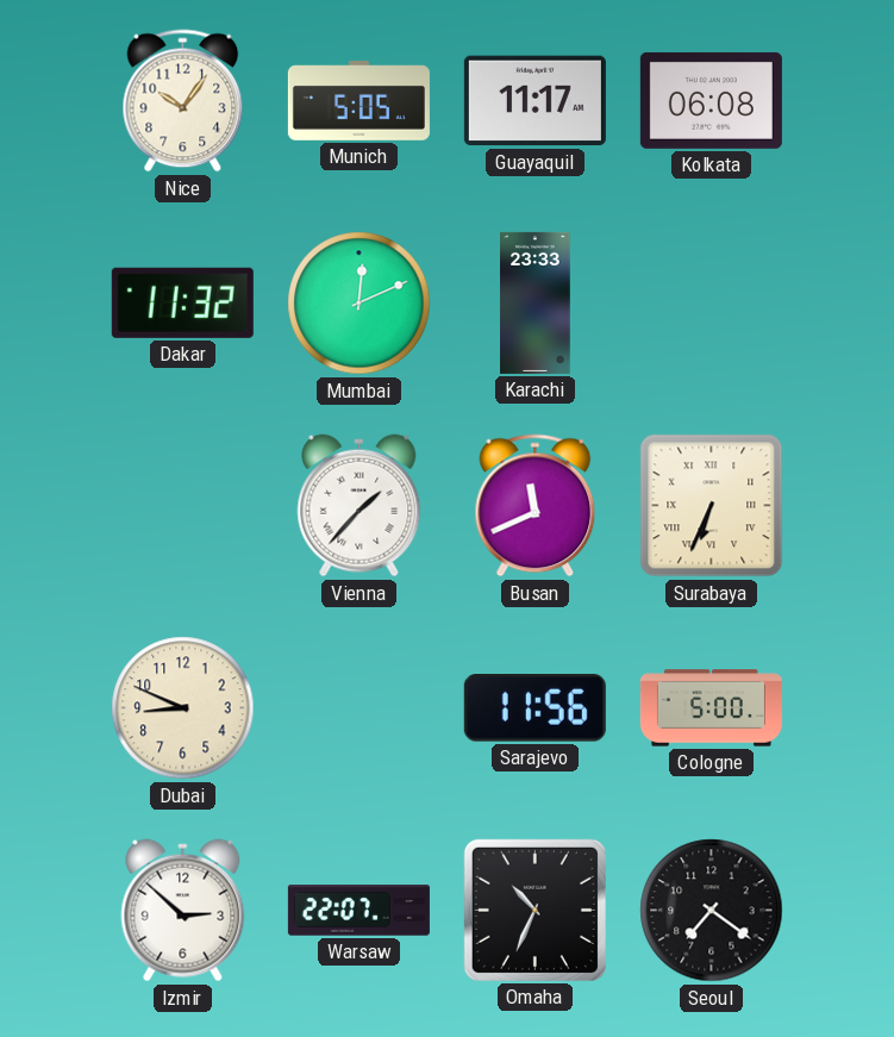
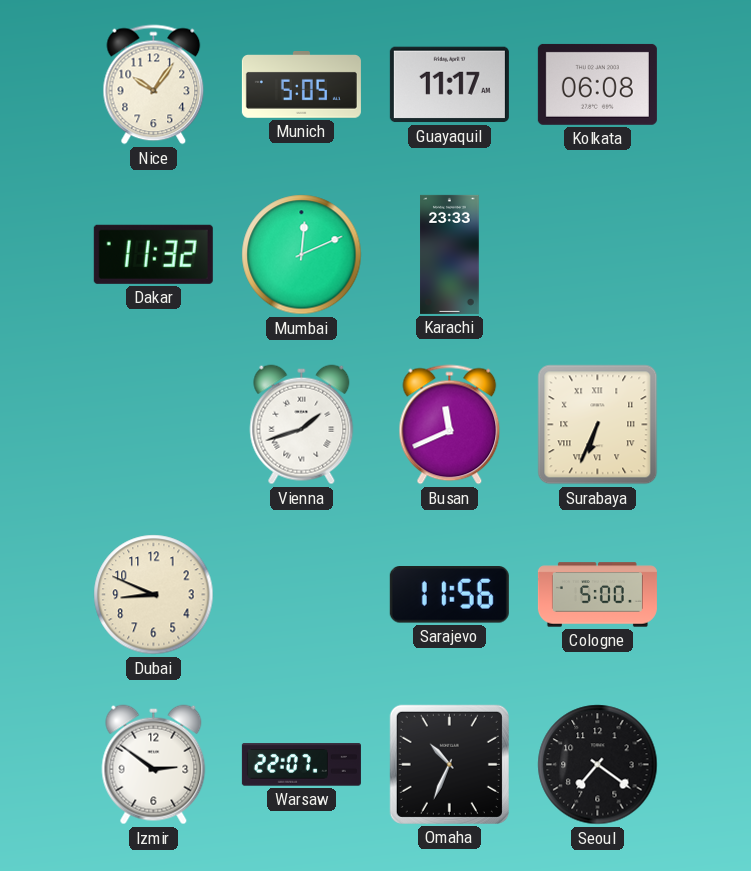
Vienna: 1:37 -> 1:42
Izmir: 2:52 -> 2:51
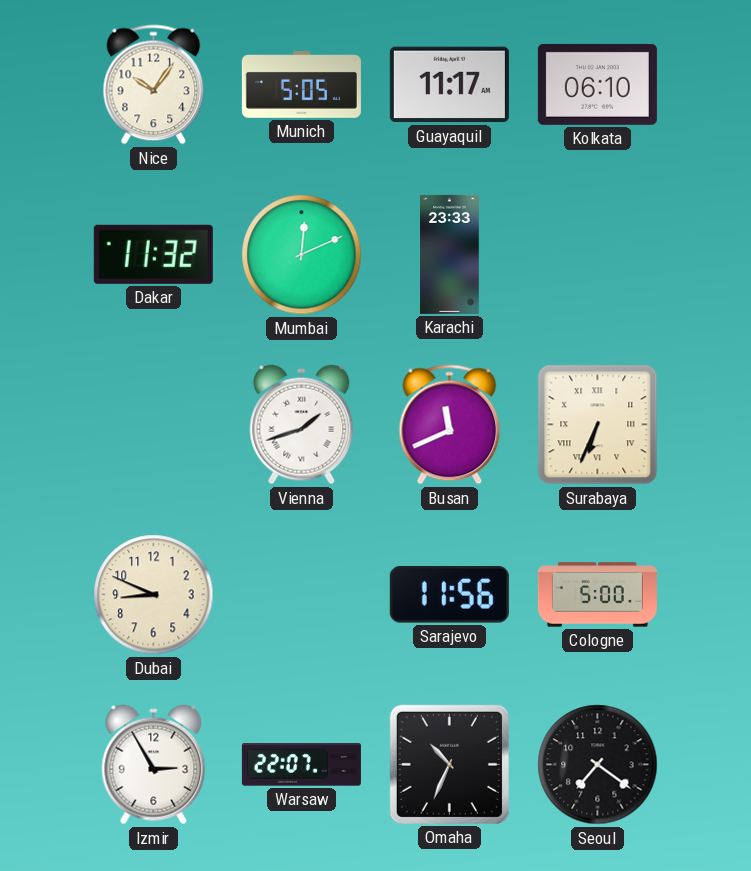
Kolkata: 06:08 -> 06:10
Izmir: 2:51 -> 2:55
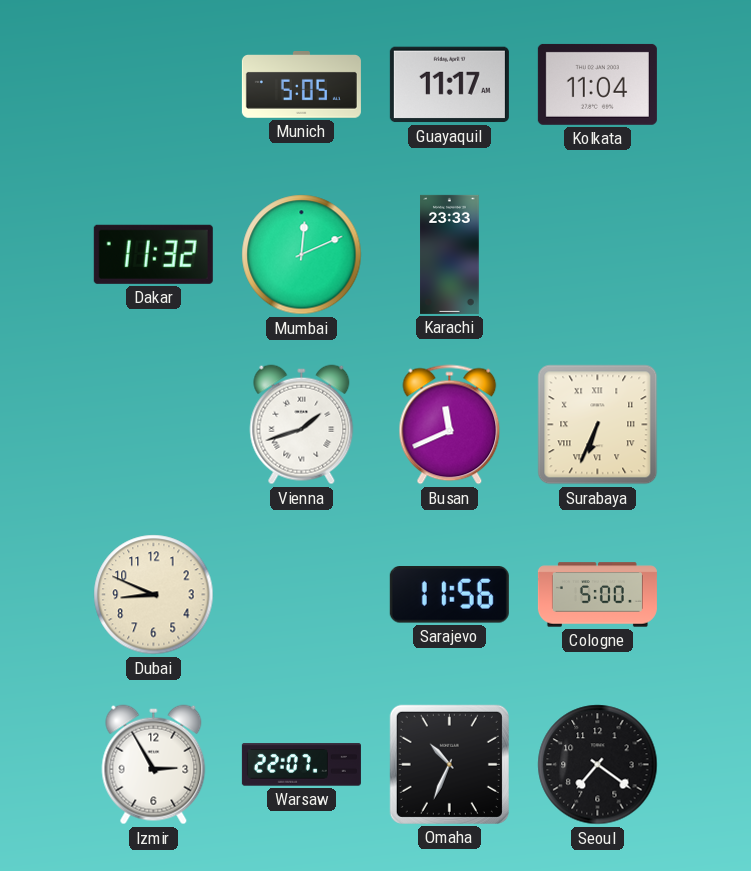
Nice: 10:06 -> none
Kolkata: 06:10 -> 11:04
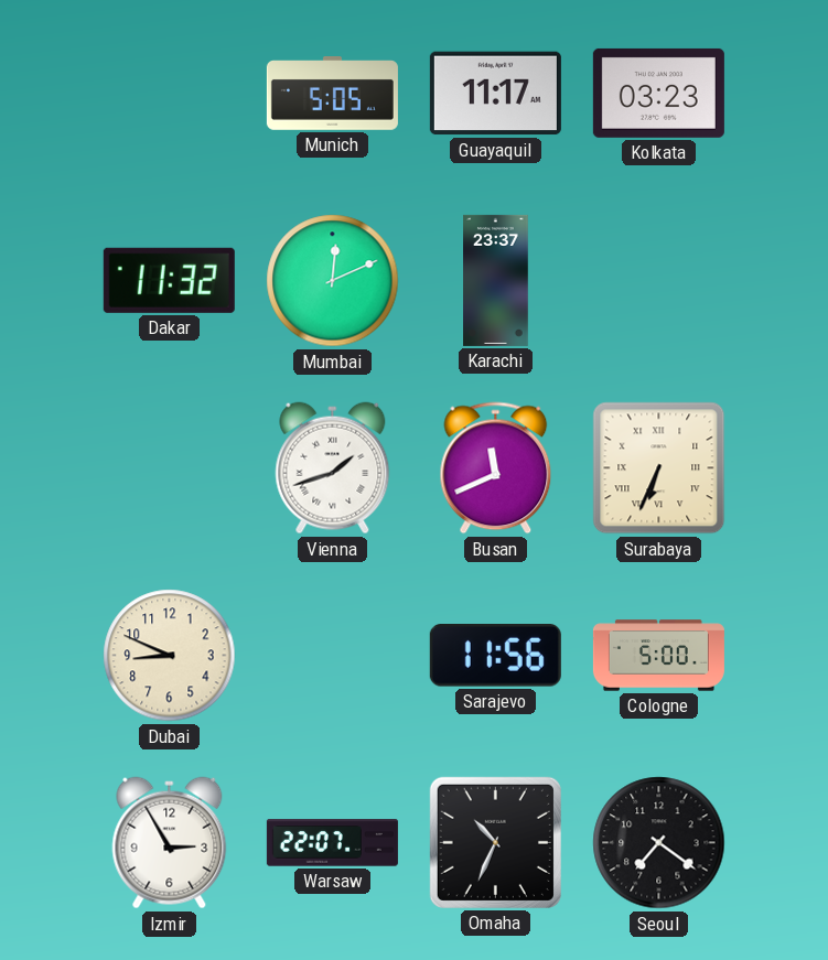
Kolkata: 11:04 -> 03:23
Karachi: 23:33 -> 23:37
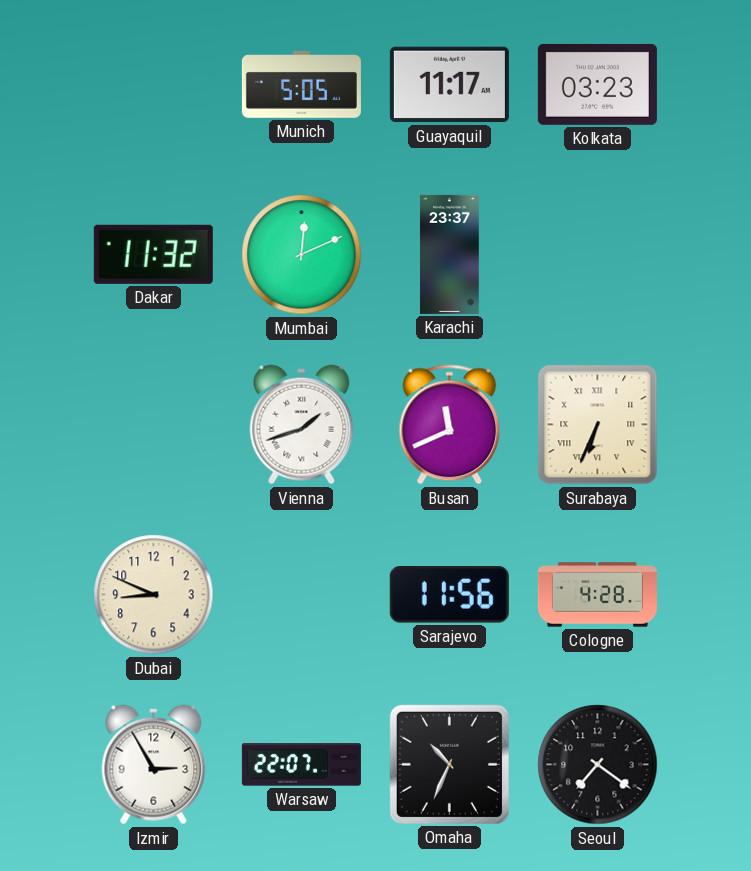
Cologne: 5:00 -> 4:28
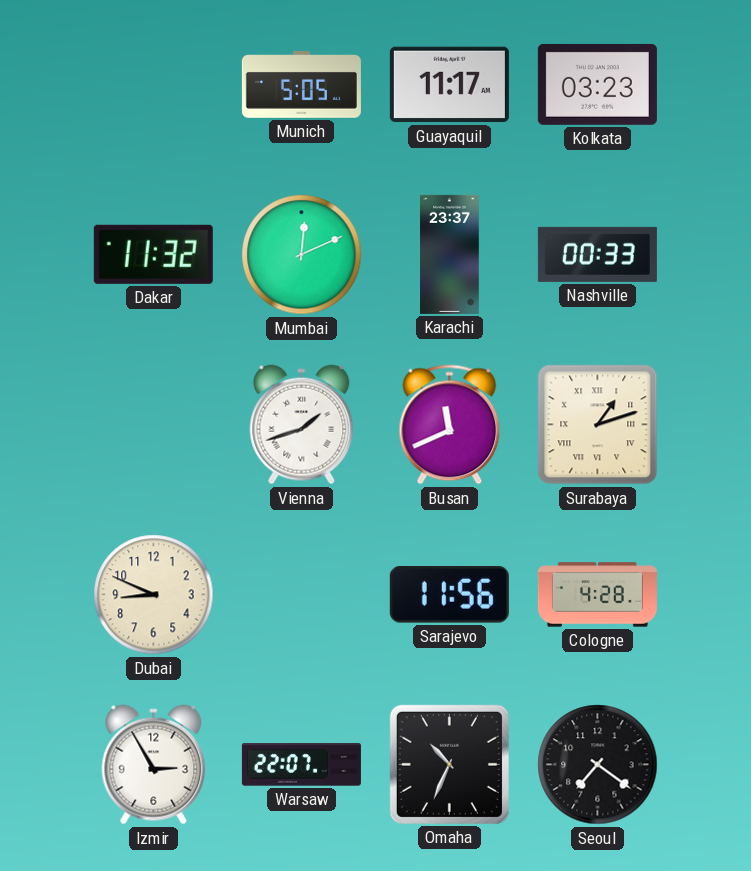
Nashville: none -> 00:33
Surabaya: 6:34 -> 1:12
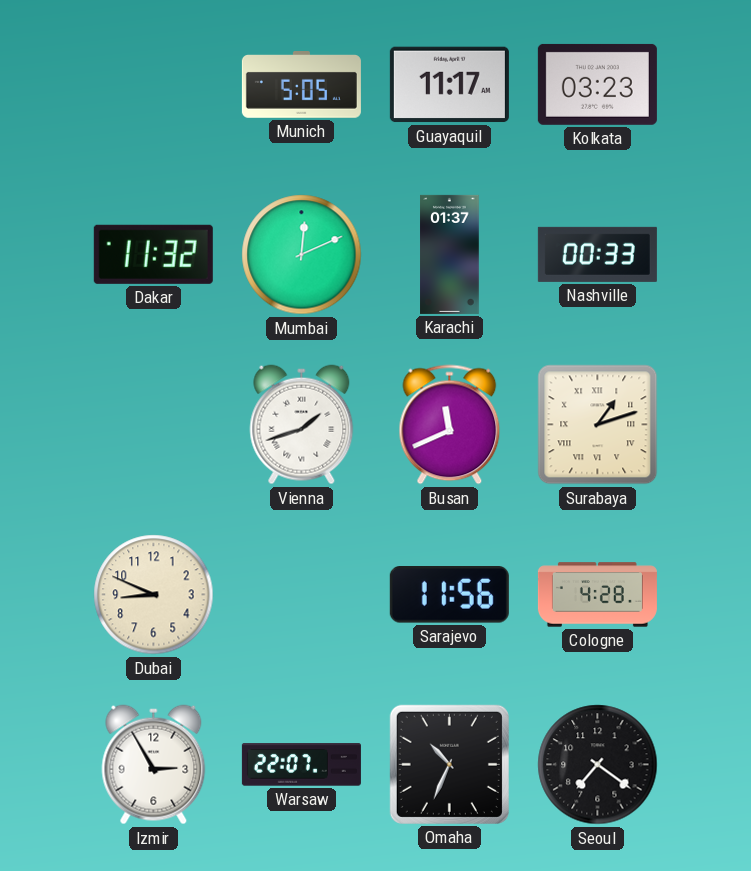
Karachi: 23:37 -> 01:37
